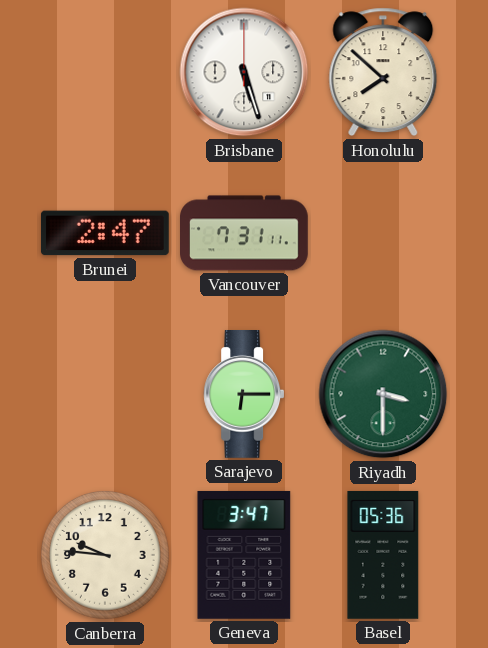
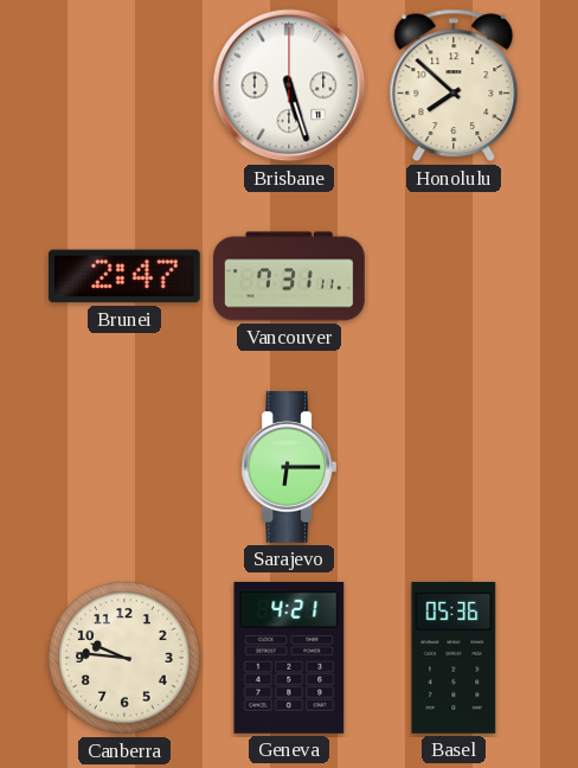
Riyadh: 3:30 -> none
Geneva: 3:47 -> 4:21
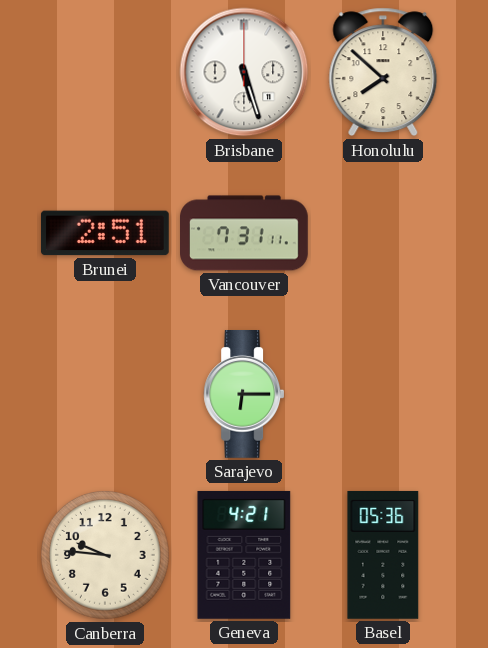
Brunei: 2:47 -> 2:51
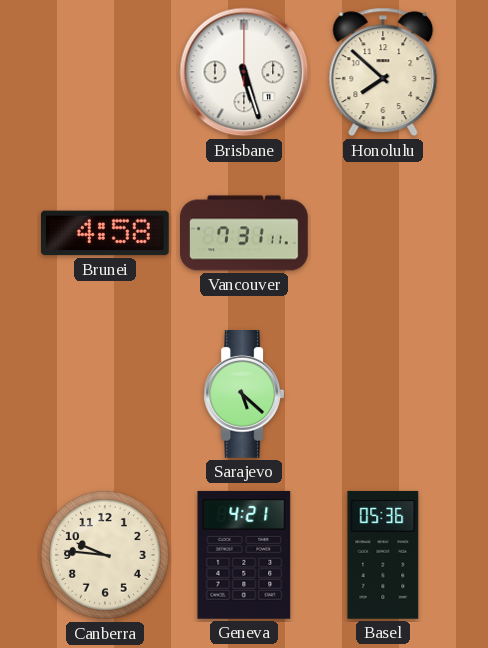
Brunei: 2:51 -> 4:58
Sarajevo: 6:15 -> 5:22
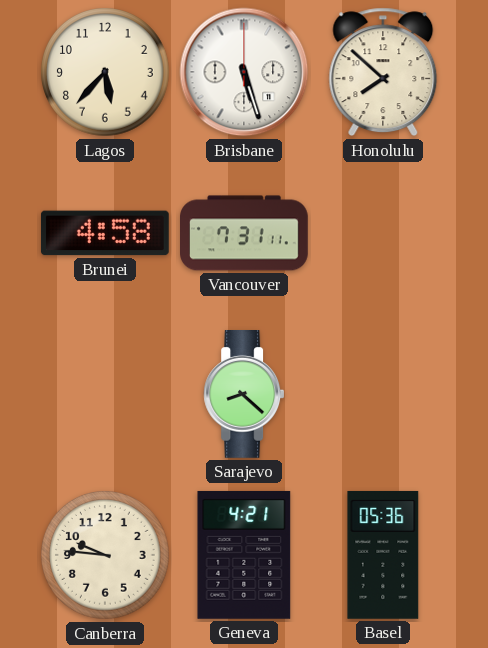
Lagos: none -> 5:37
Sarajevo: 5:22 -> 8:22
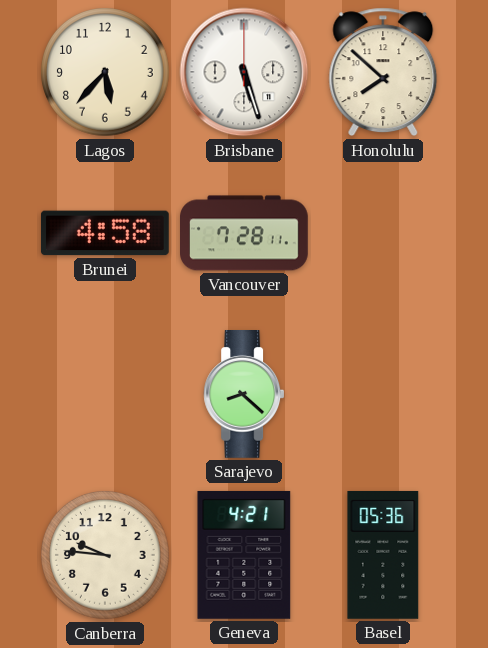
Vancouver: 7:31 -> 7:28
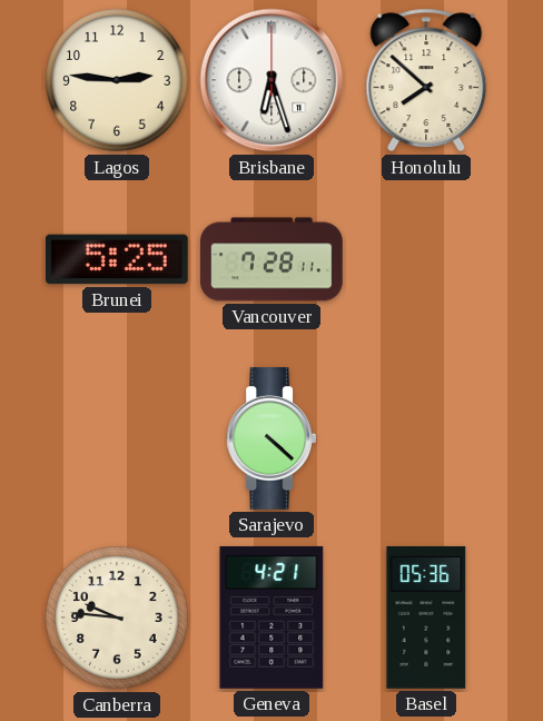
Lagos: 5:37 -> 2:46
Brisbane: 5:27 -> 6:27
Brunei: 4:58 -> 5:25
Sarajevo: 8:22 -> 4:22
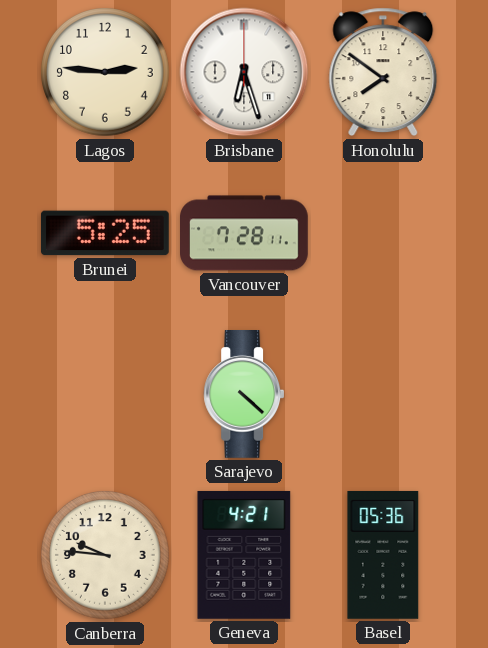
Honolulu: 7:52 -> 7:51
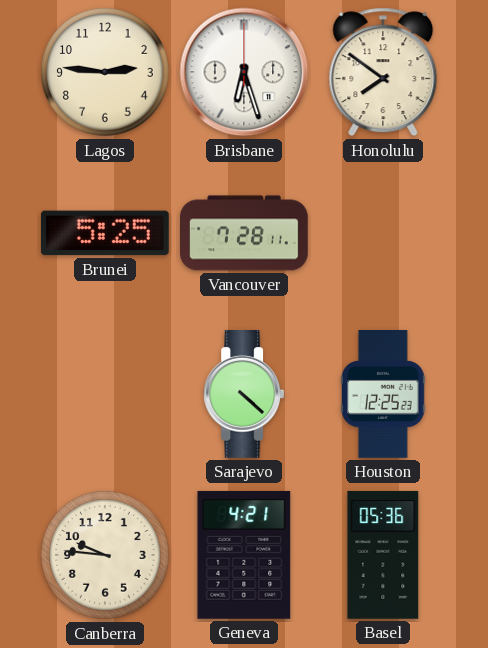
Houston: none -> 12:25
